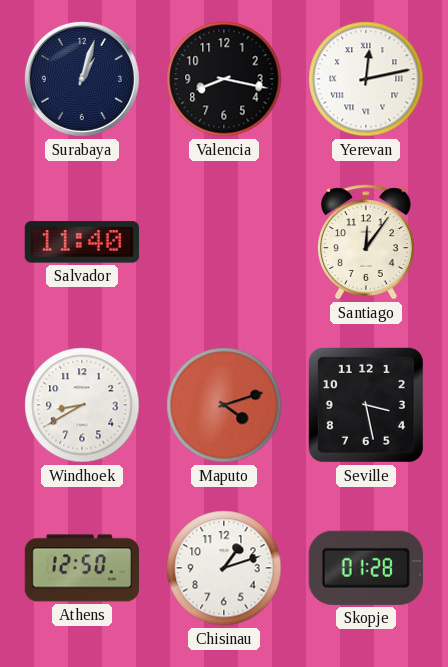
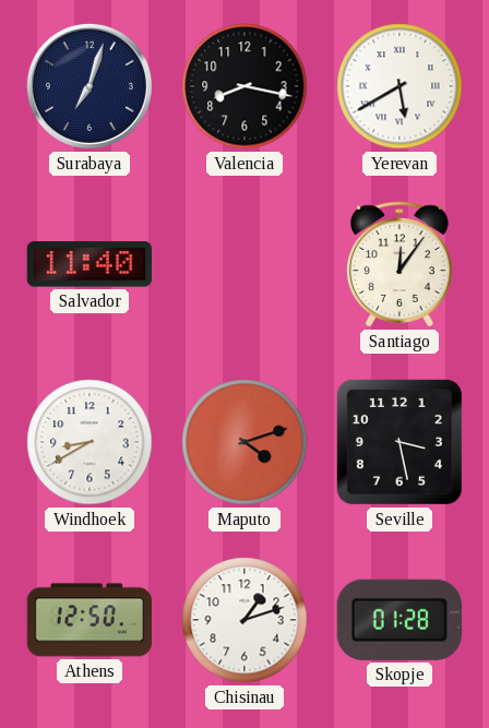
Surabaya: 1:03 -> 7:03
Yerevan: 12:13 -> 5:40
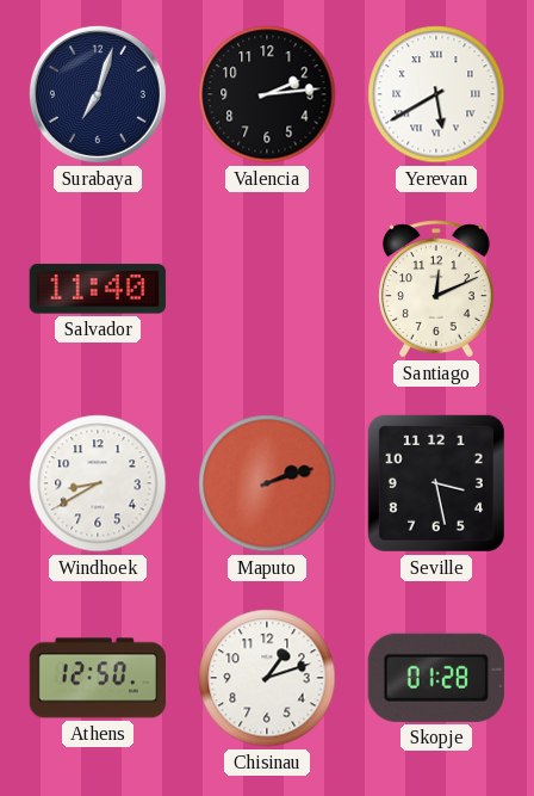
Valencia: 8:17 -> 2:14
Santiago: 12:06 -> 12:11
Maputo: 4:12 -> 2:12
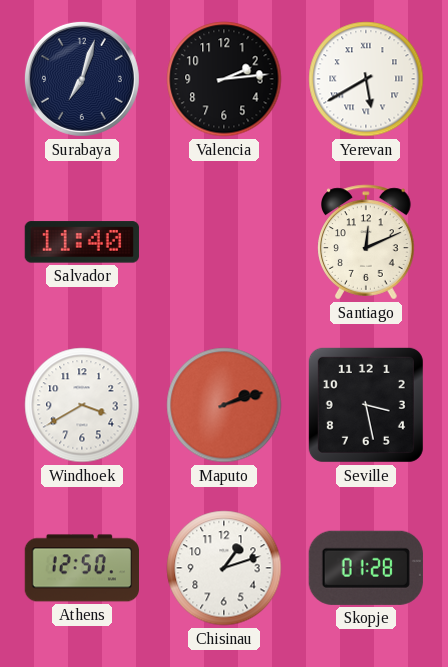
Windhoek: 8:40 -> 3:40
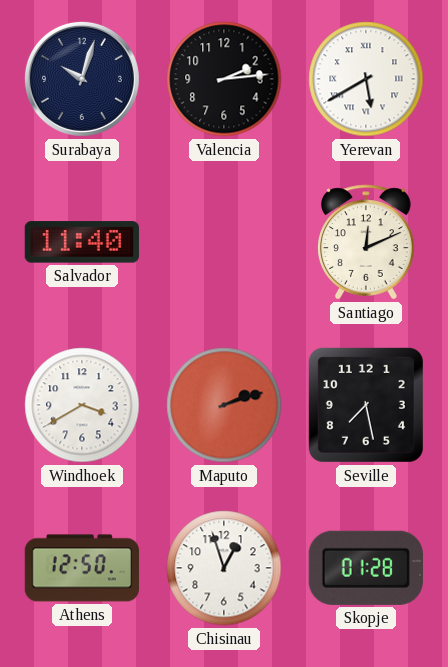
Surabaya: 7:03 -> 10:03
Seville: 3:28 -> 7:28
Chisinau: 1:12 -> 12:57
